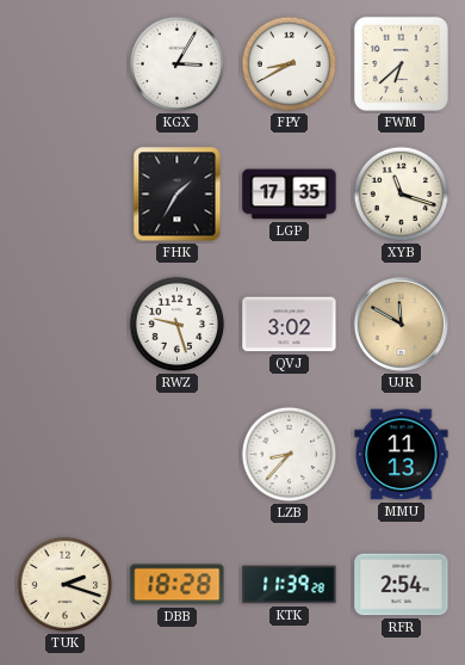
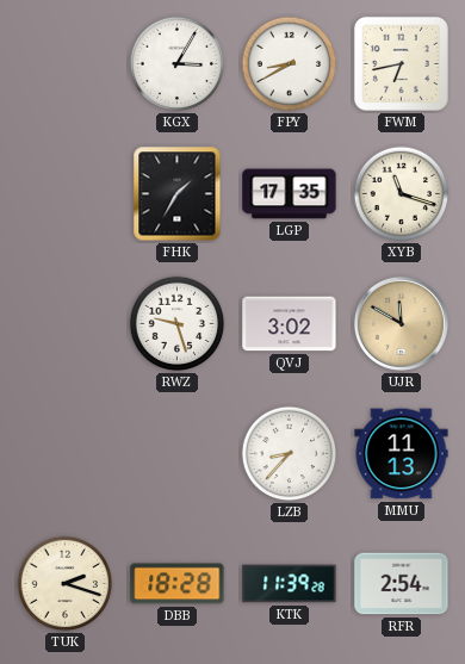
FWM: 6:38 -> 6:43
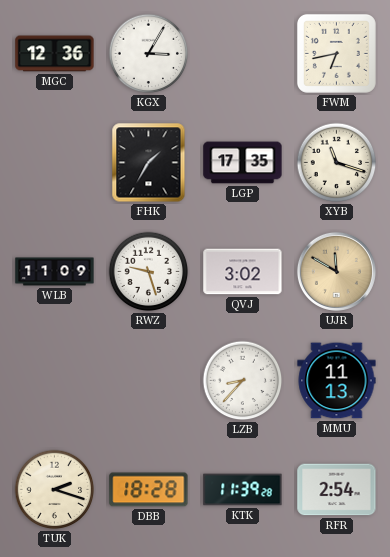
MGC: none -> 12:36
FPY: 8:40 -> none
WLB: none -> 11:09
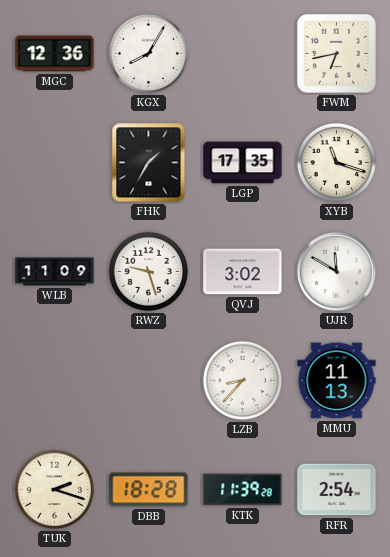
KGX: 3:05 -> 8:05
UJR dial: champagne -> white
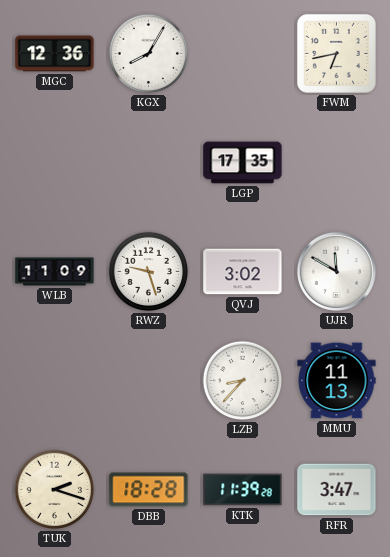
FHK: 1:35 -> none
XYB: 11:18 -> none
RFR: 2:54 -> 3:47
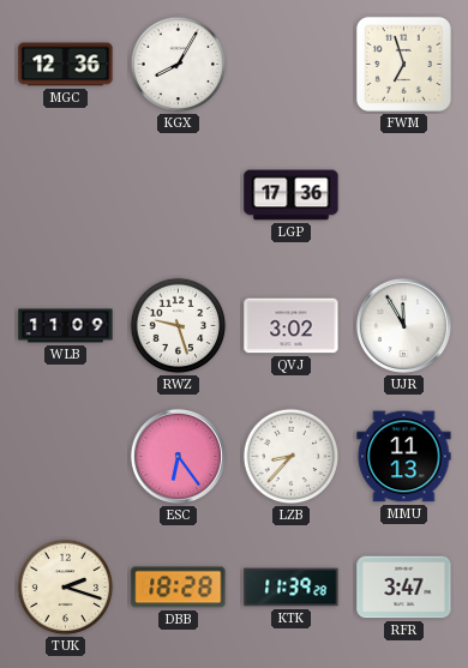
FWM: 6:43 -> 6:57
LGP: 17:35 -> 17:36
UJR: 11:50 -> 11:55
ESC: none -> 6:24
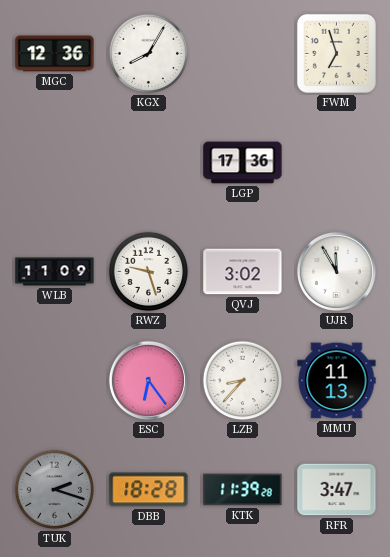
TUK dial: cream -> grey
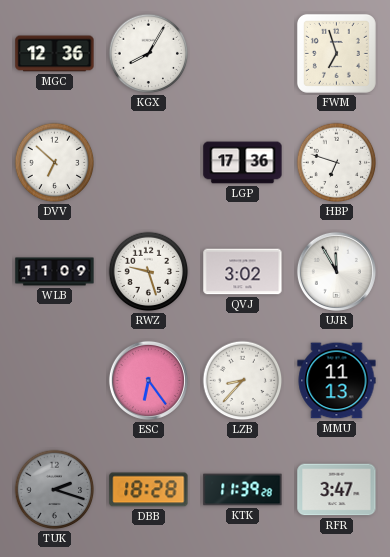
DVV: none -> 6:52
HBP: none -> 6:48
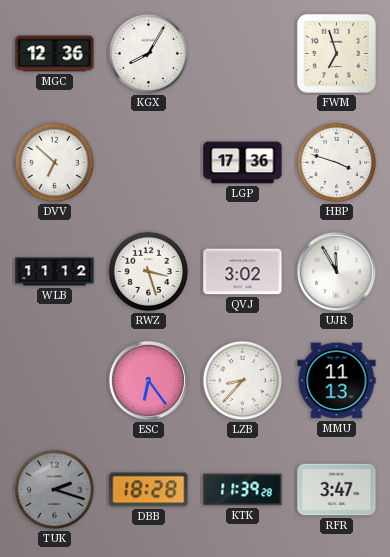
HBP: 6:48 -> 3:48
WLB: 11:09 -> 11:12
RWZ: 9:27 -> 3:27
